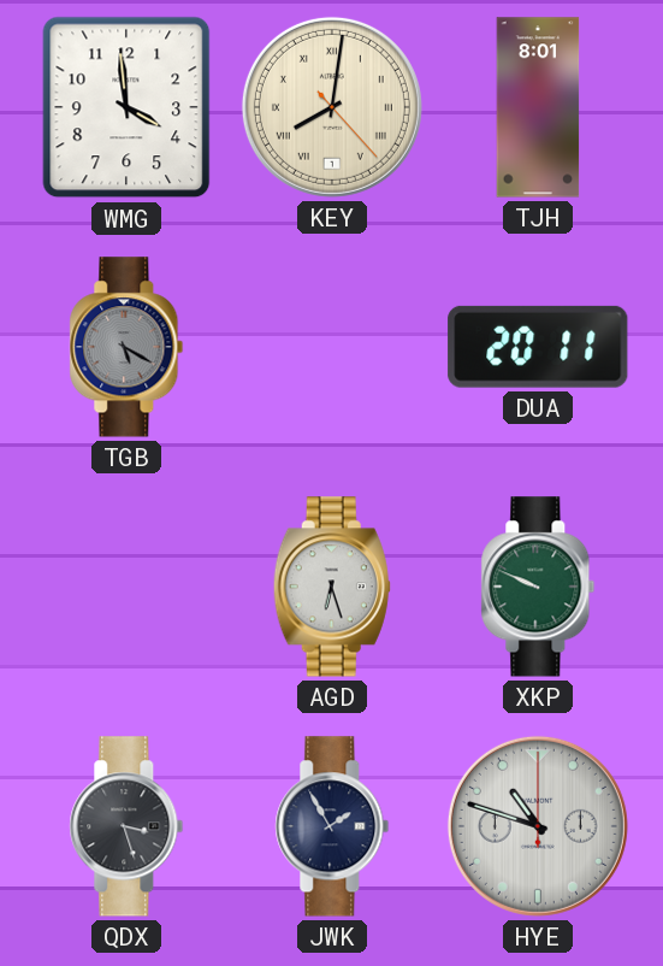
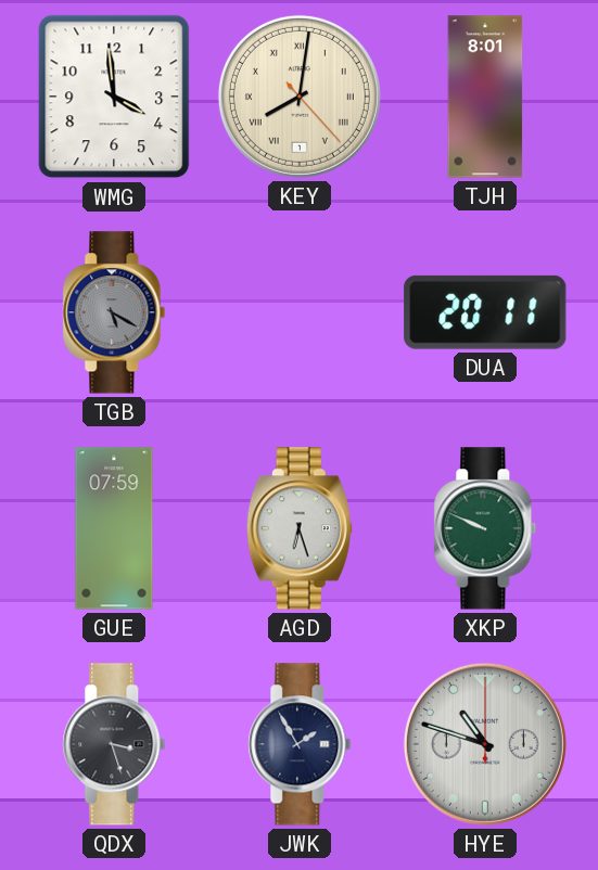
GUE: none -> 07:59
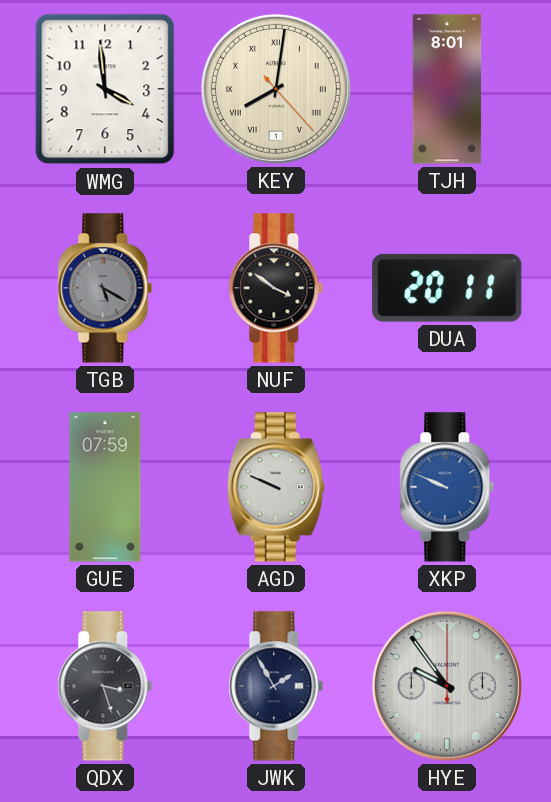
NUF: none -> 3:51
AGD: 6:27 -> 9:49
XKP dial: green -> blue
HYE: 10:48 -> 9:54
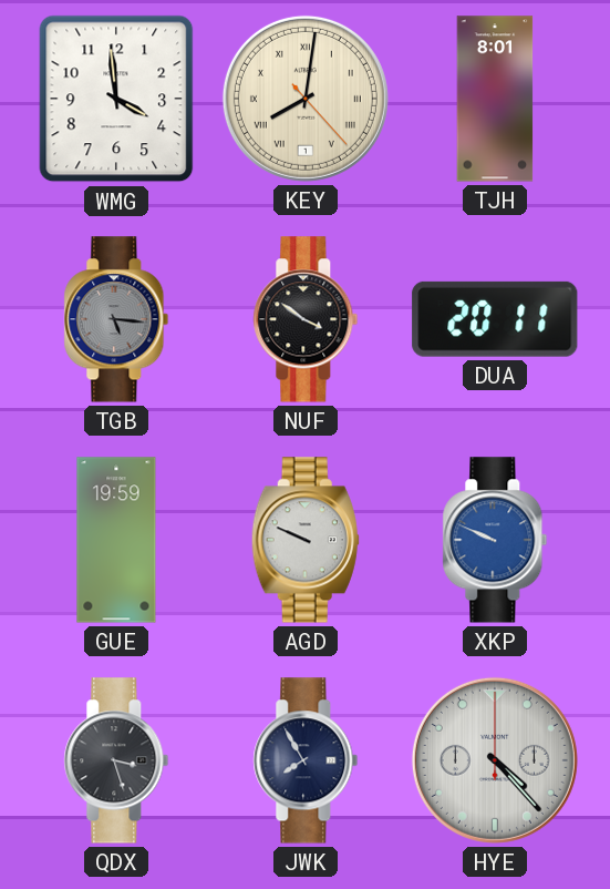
TGB: 5:20 -> 5:16
GUE: 07:59 -> 19:59
JWK: 1:55 -> 7:55
HYE: 9:54 -> 4:23
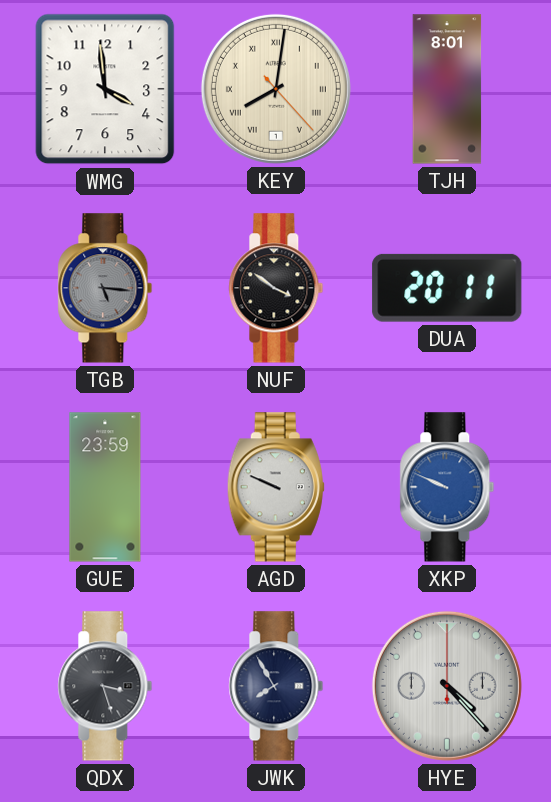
GUE: 19:59 -> 23:59
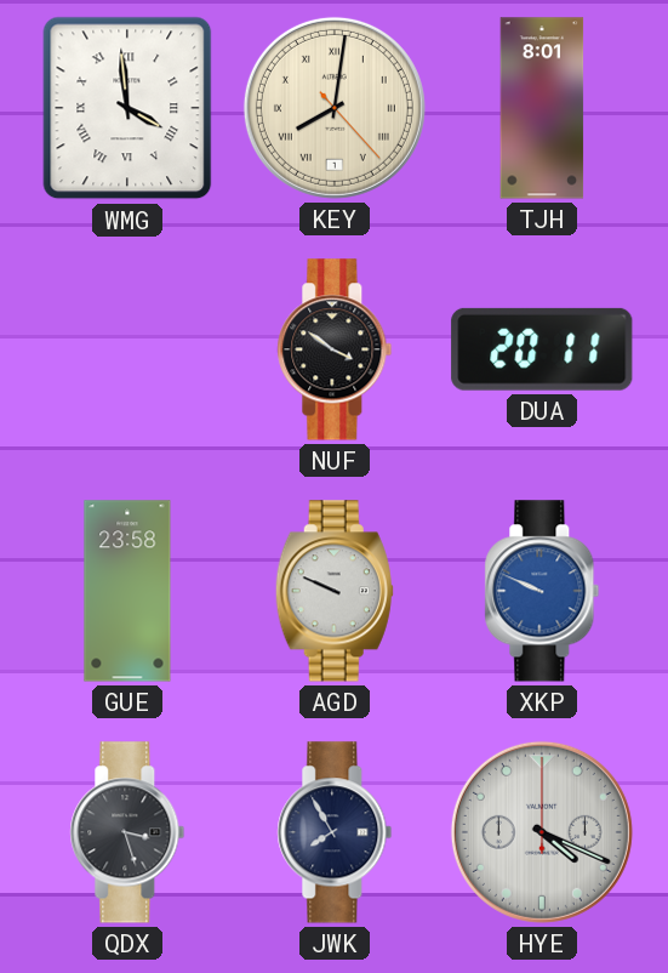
WMG numerals: Arabic -> Roman
TGB: 5:16 -> none
GUE: 23:59 -> 23:58
HYE: 4:23 -> 4:19
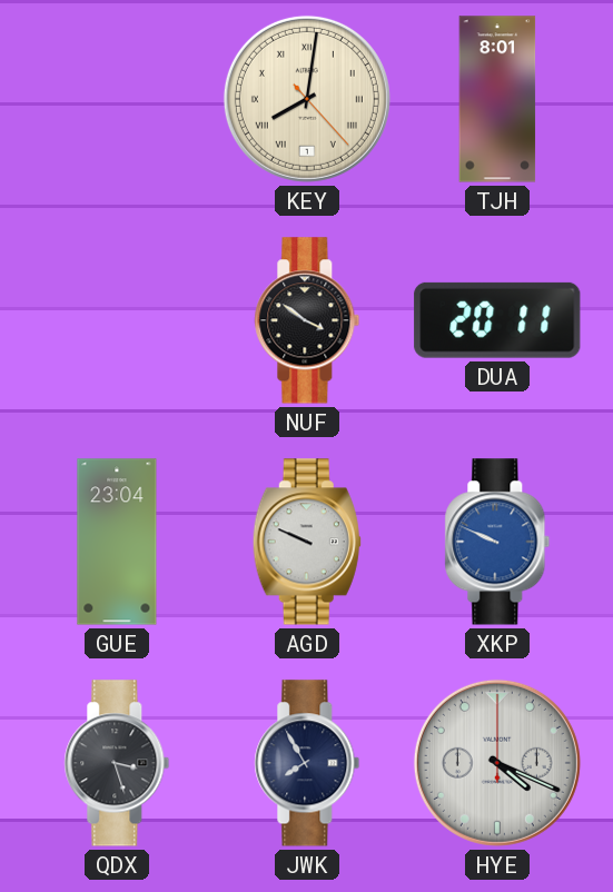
WMG: 3:59 -> none
GUE: 23:58 -> 23:04
